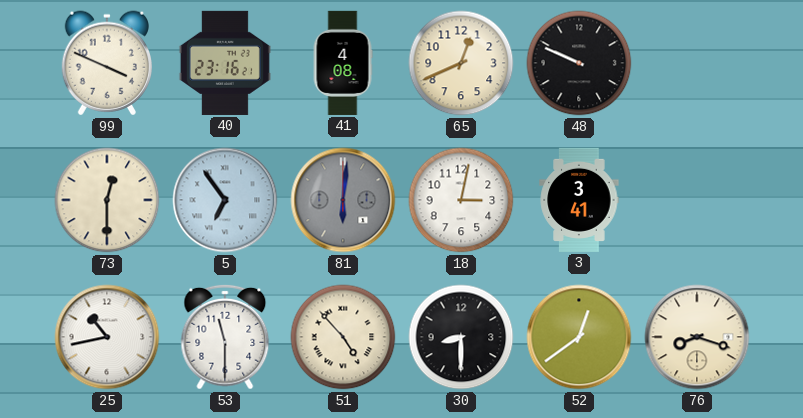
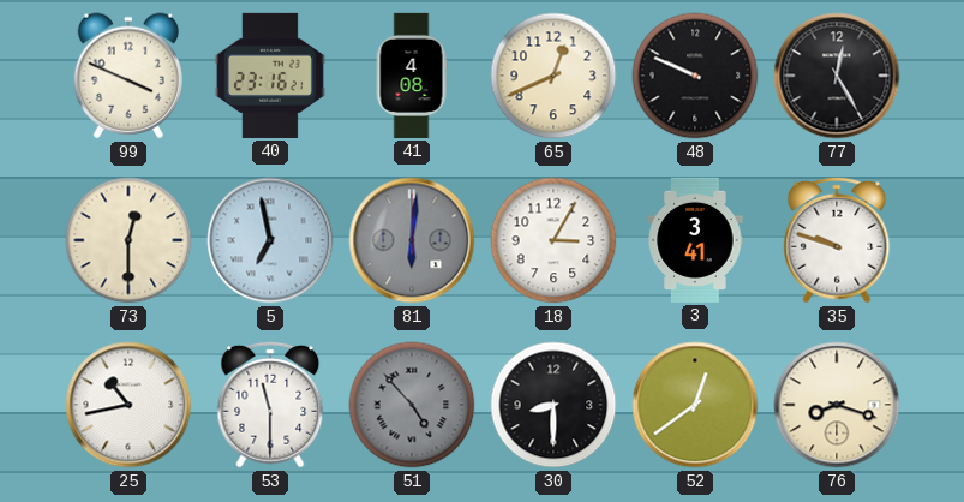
77: none -> 12:25
5: 6:54 -> 6:58
18: 3:02 -> 3:05
35: none -> 9:48
51 dial: cream -> grey
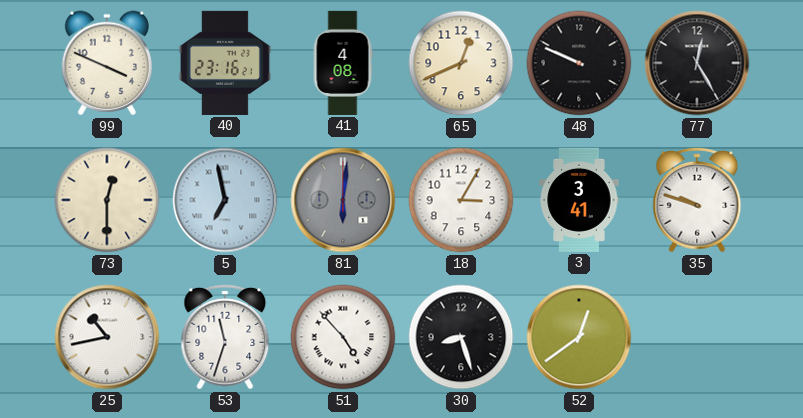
53: 11:30 -> 11:33
51 dial: grey -> white
30: 8:30 -> 8:27
76: 8:18 -> none
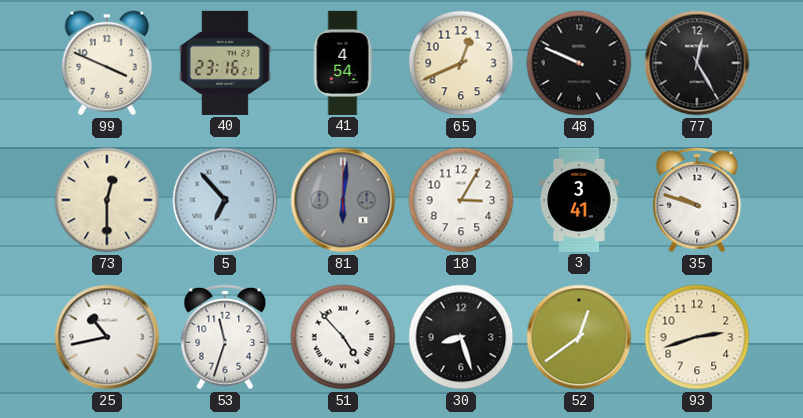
41: 4:08 -> 4:54
5: 6:58 -> 6:53
93: none -> 2:42
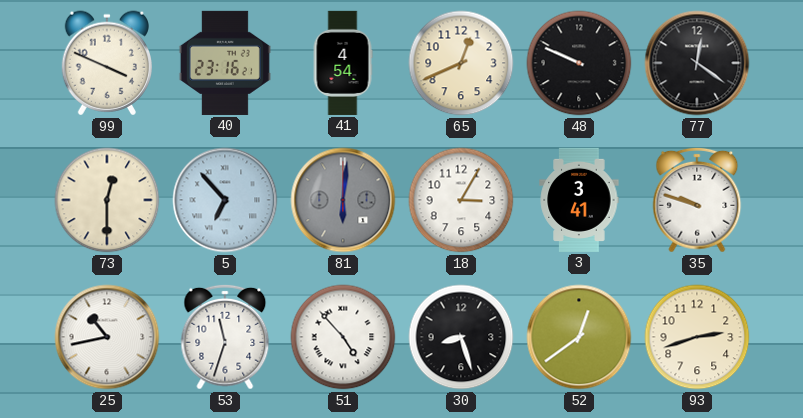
77: 12:25 -> 12:21
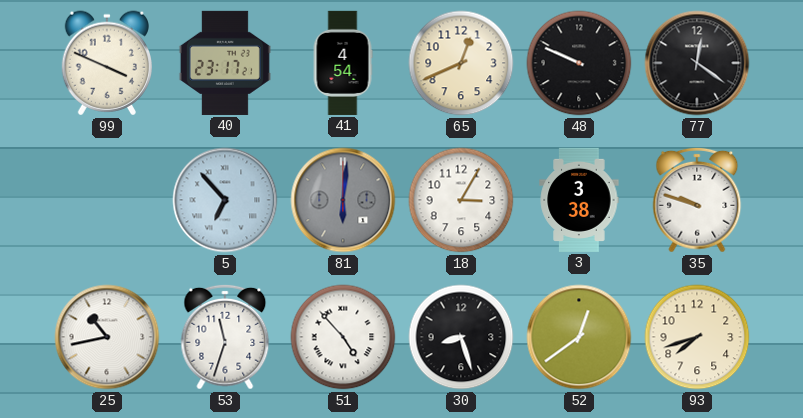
40: 23:16 -> 23:17
73: 12:30 -> none
3: 3:41 -> 3:38
93: 2:42 -> 7:42
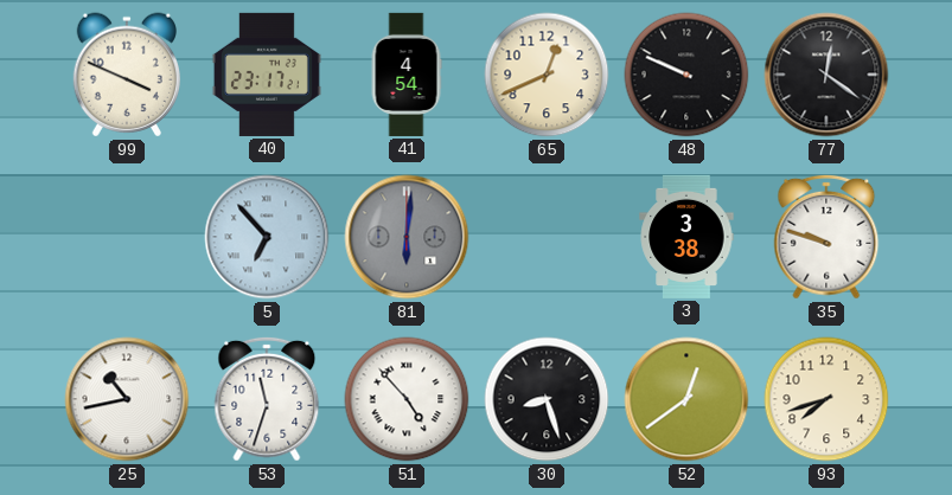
18: 3:05 -> none
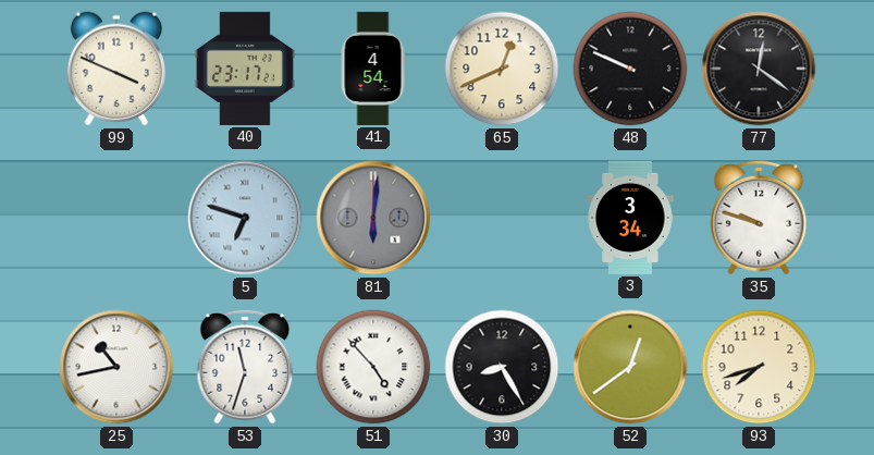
5: 6:53 -> 6:48
3: 3:38 -> 3:34
30: 8:27 -> 8:25
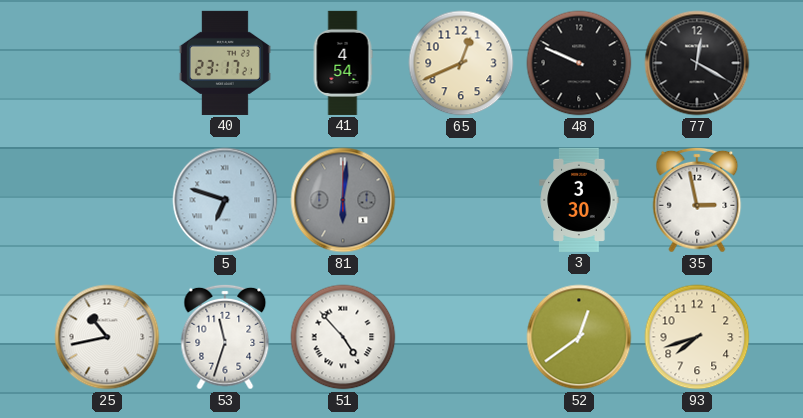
99: 3:49 -> none
77: 12:21 -> 12:20
3: 3:34 -> 3:30
35: 9:48 -> 2:58
30: 8:25 -> none
